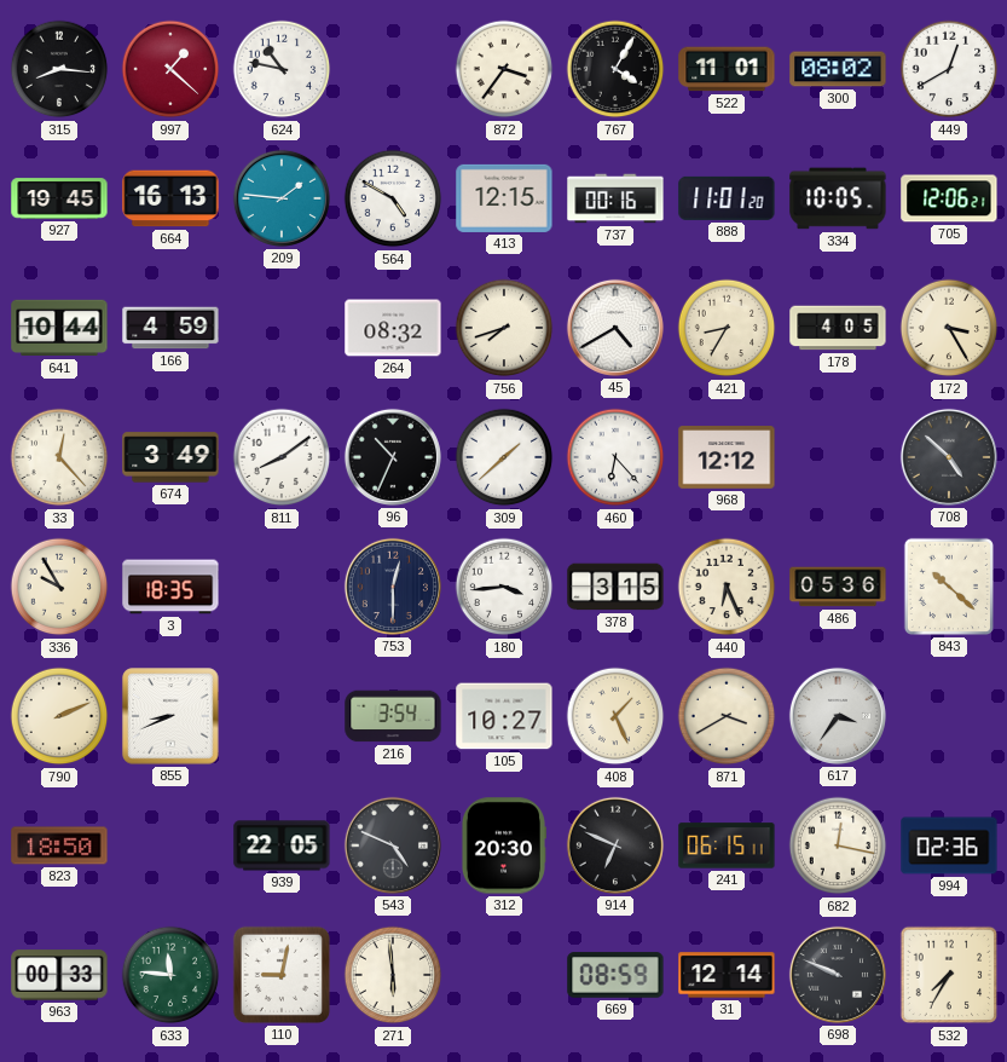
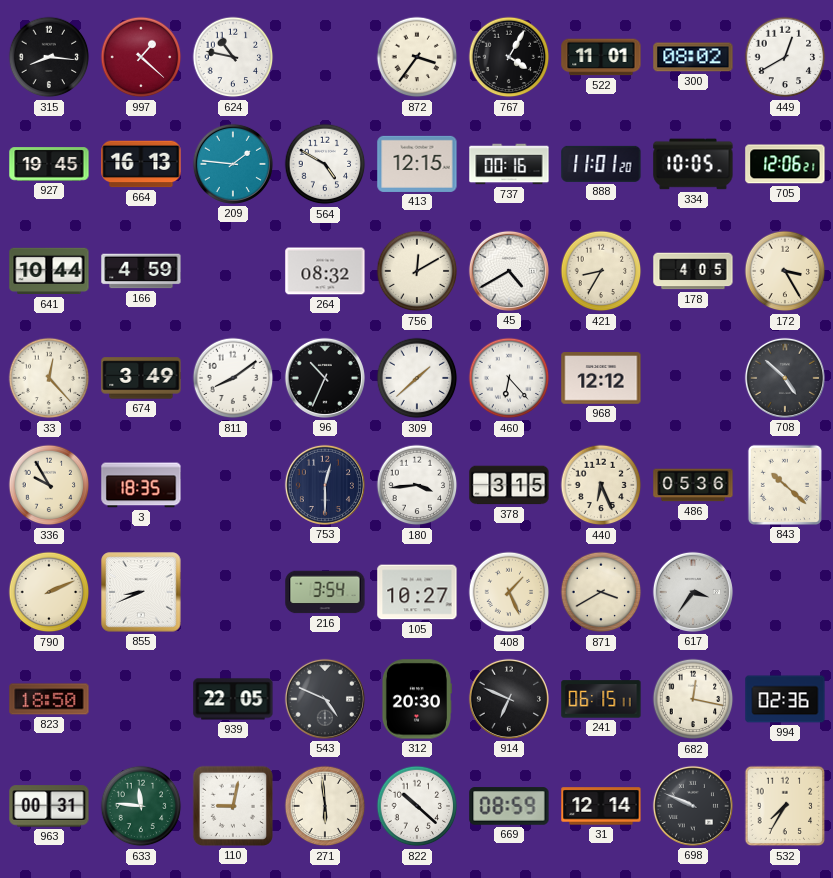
756: 7:42 -> 12:10
963: 00:33 -> 00:31
822: none -> 10:22
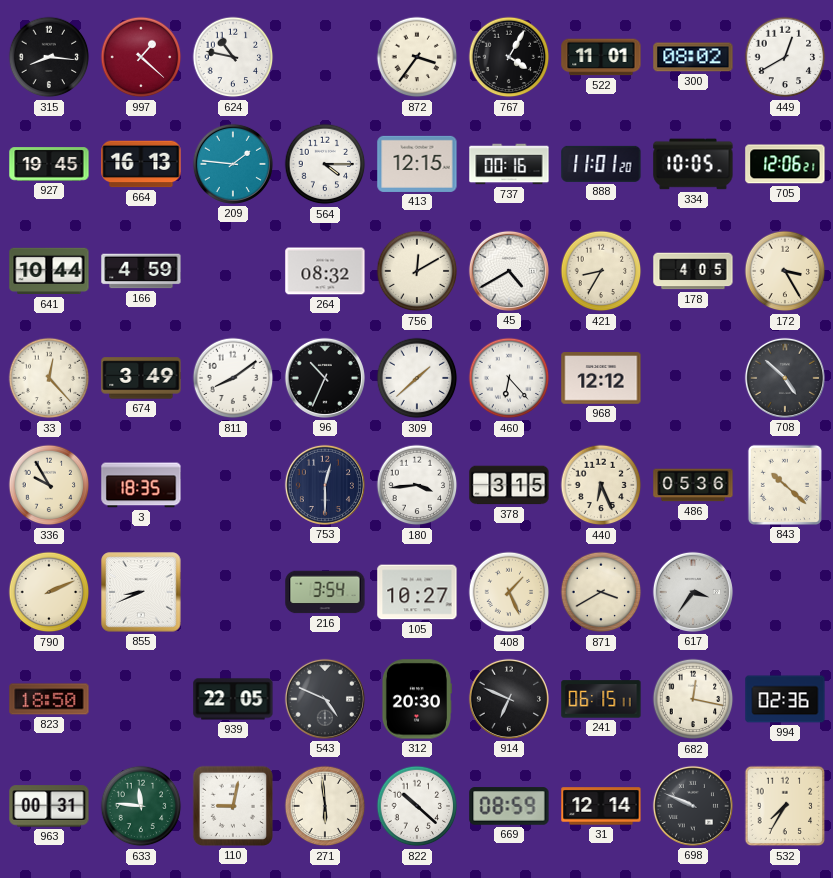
564: 4:50 -> 4:15
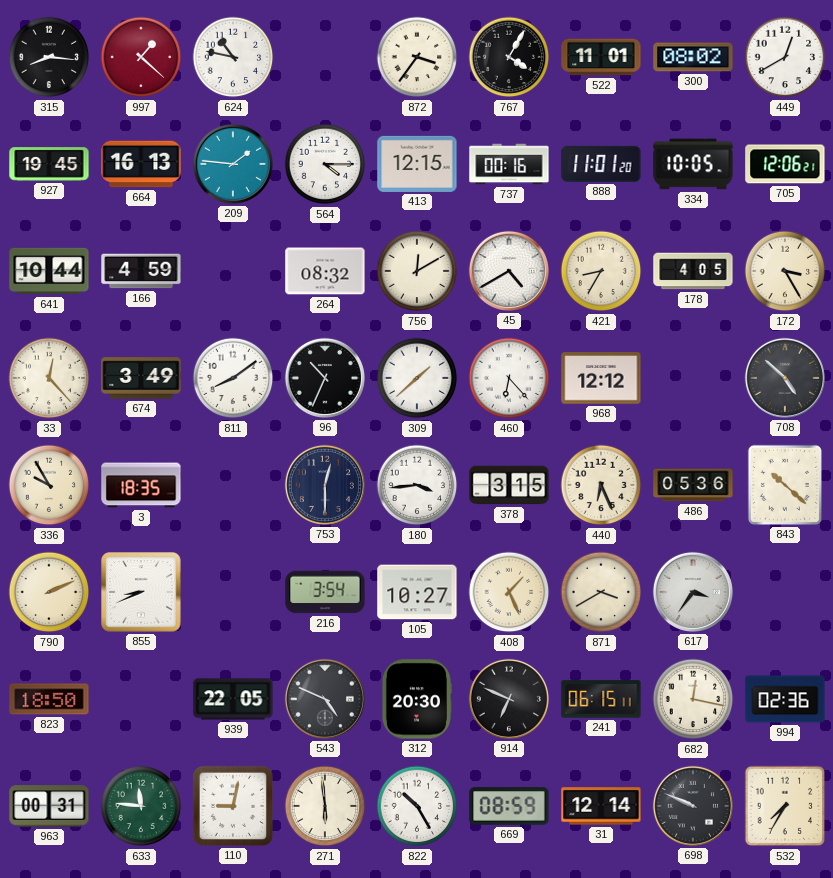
822: 10:22 -> 10:25
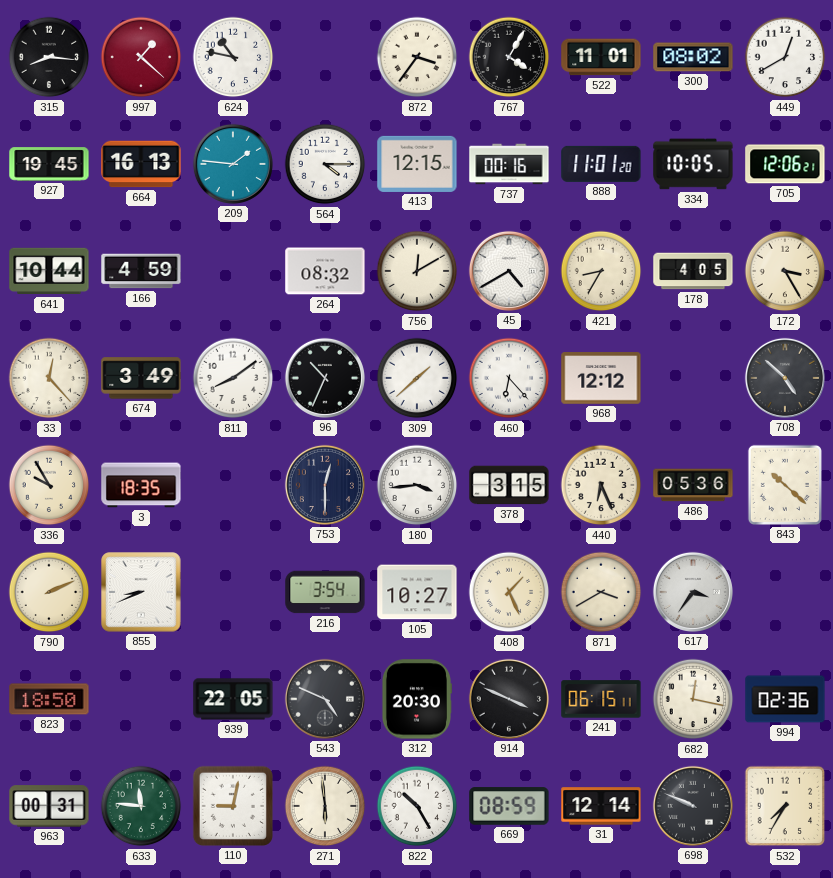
914: 6:49 -> 3:49
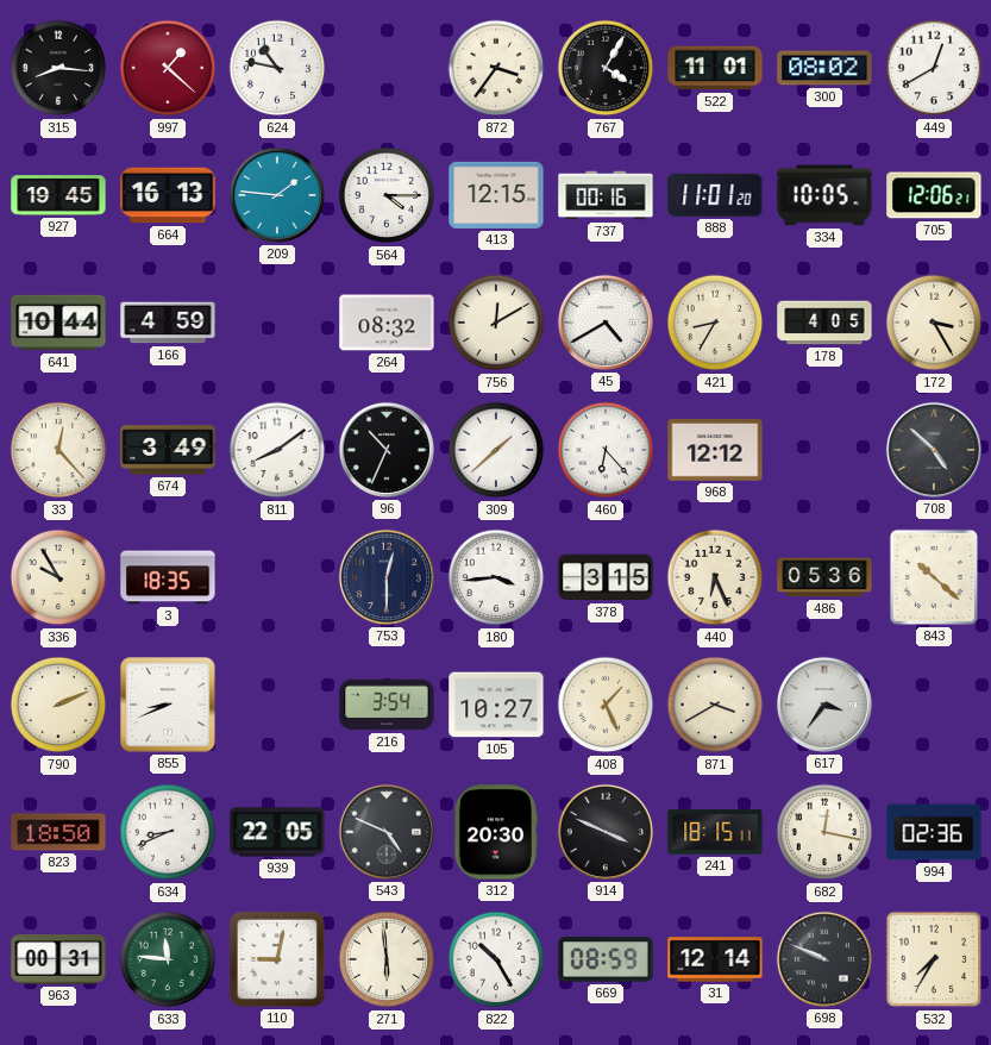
634: none -> 8:41
241: 06:15 -> 18:15
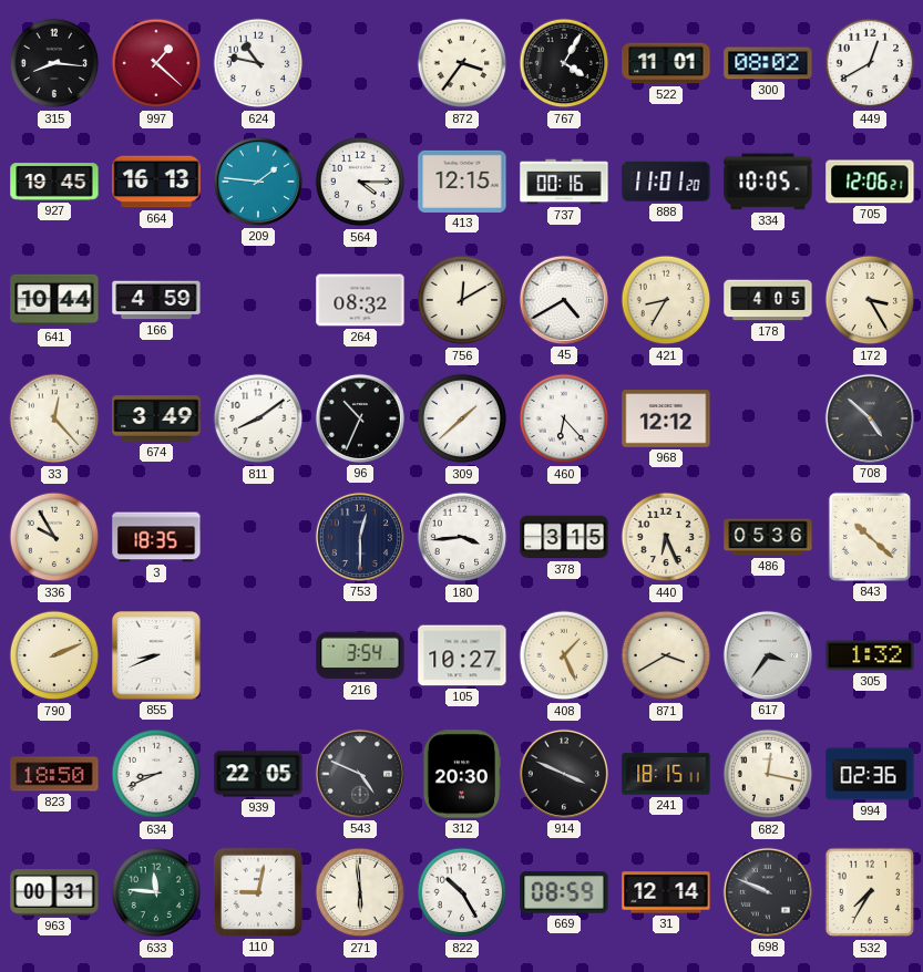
305: none -> 1:32
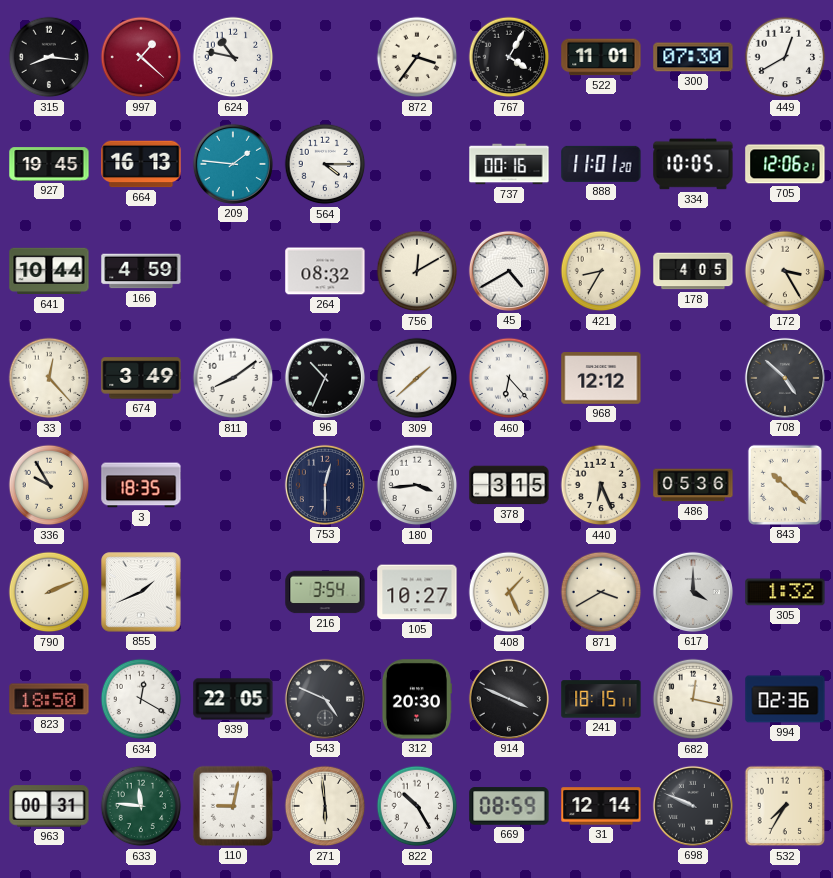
300: 08:02 -> 07:30
413: 12:15 -> none
855: 8:41 -> 1:41
617: 3:36 -> 4:00
634: 8:41 -> 12:20
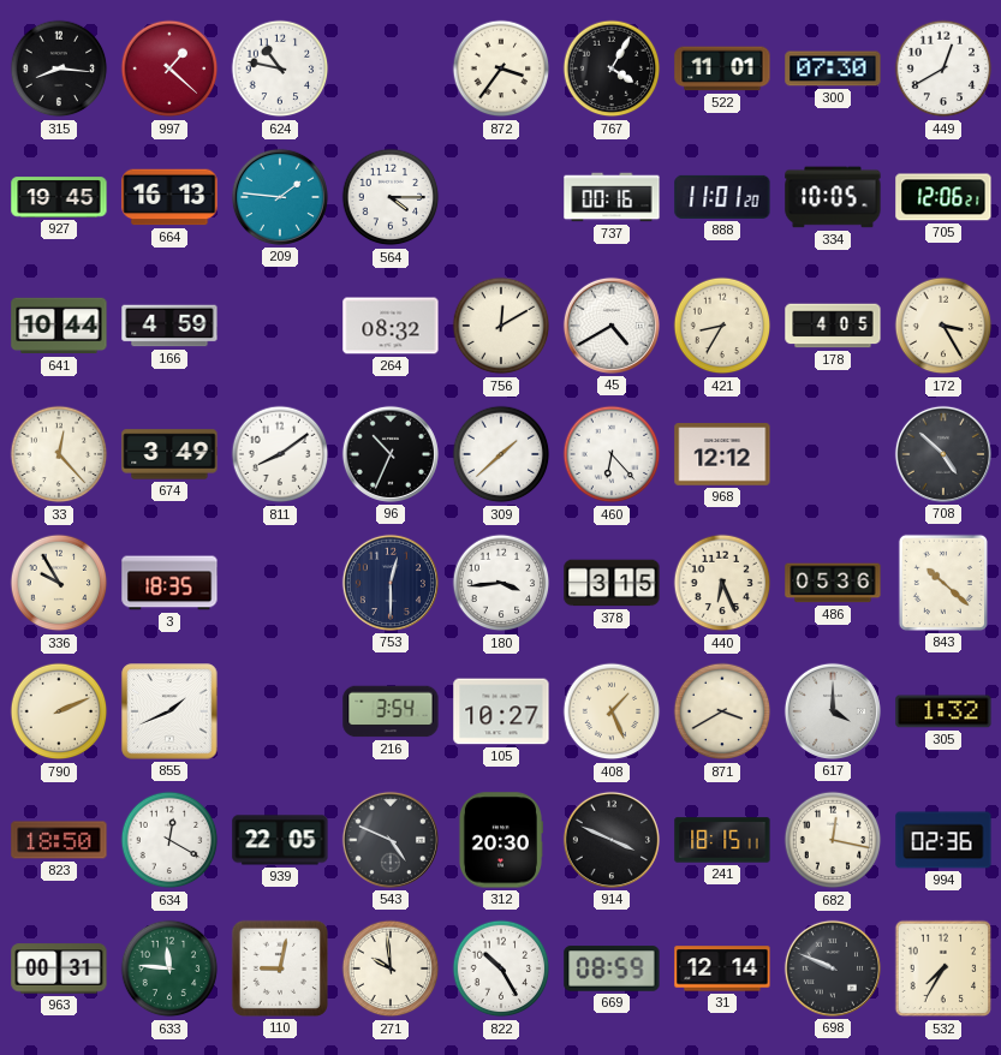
271: 5:59 -> 9:59
